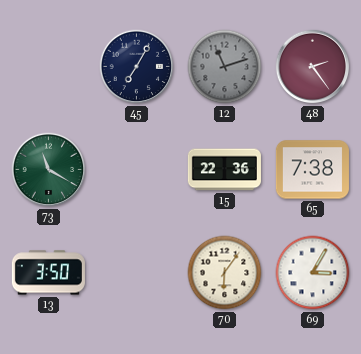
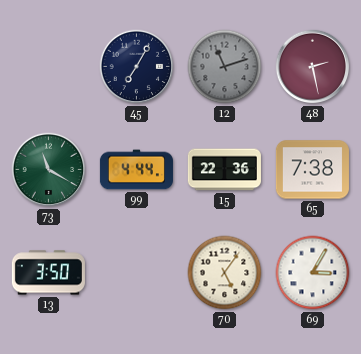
48: 2:24 -> 2:28
99: none -> 4:44
70: 6:06 -> 5:06
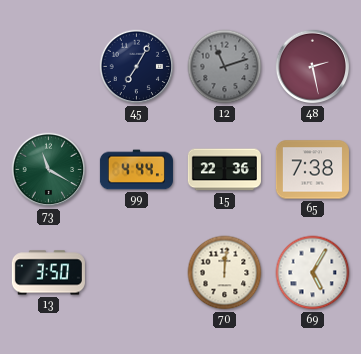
70: 5:06 -> 12:01
69: 3:05 -> 5:05
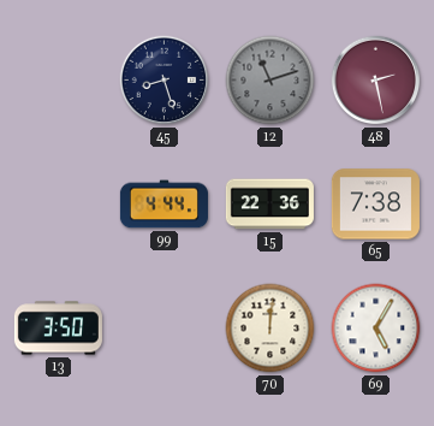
45: 7:05 -> 8:27
73: 11:20 -> none
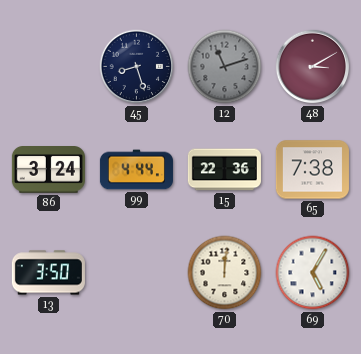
48: 2:28 -> 3:10
86: none -> 3:24
